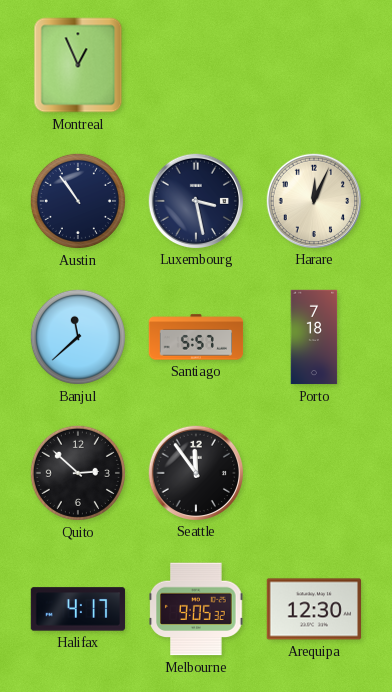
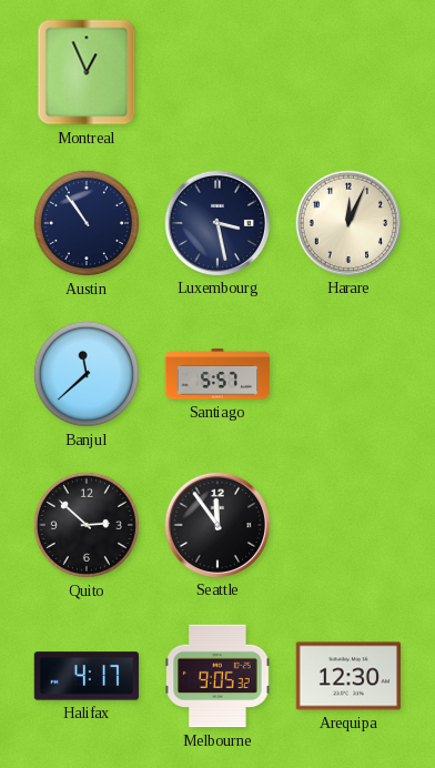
Porto: 7:18 -> none
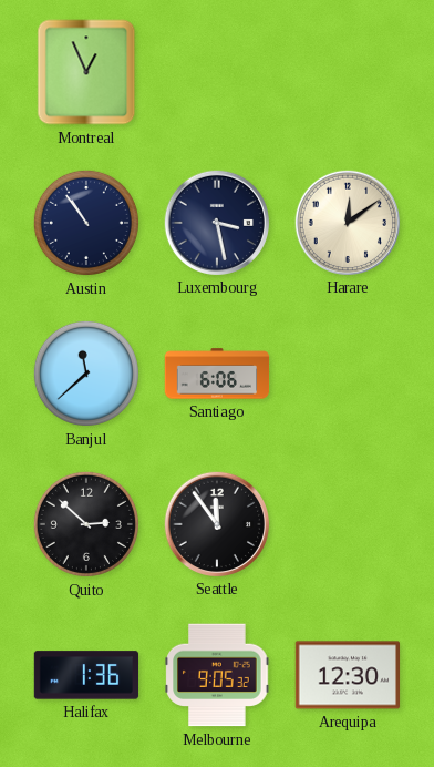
Harare: 12:04 -> 12:09
Santiago: 5:57 -> 6:06
Halifax: 4:17 -> 1:36
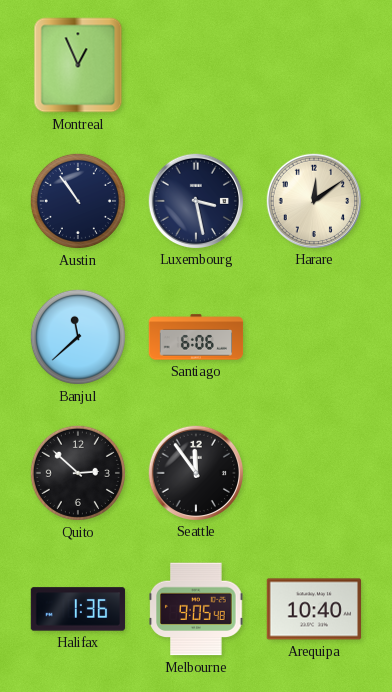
Melbourne: 9:05:32 -> 9:05:48
Arequipa: 12:30 -> 10:40
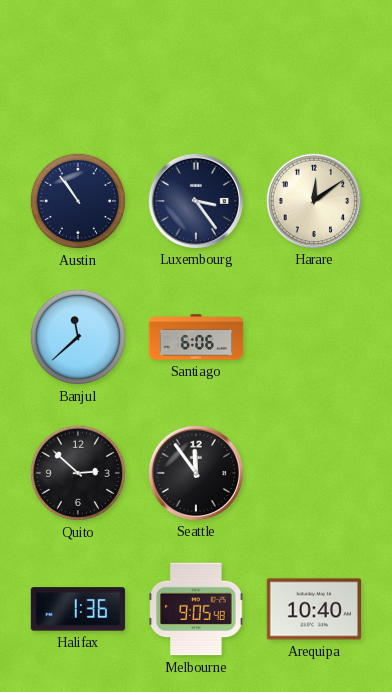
Montreal: 12:56 -> none
Luxembourg: 3:28 -> 3:24
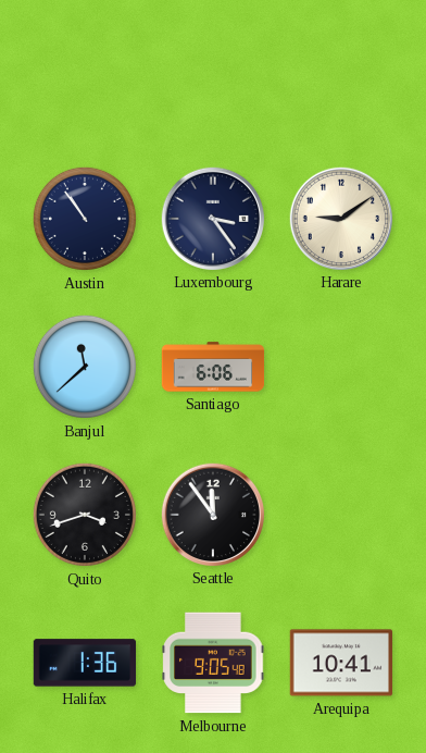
Harare: 12:09 -> 9:09
Quito: 2:52 -> 3:42
Arequipa: 10:40 -> 10:41
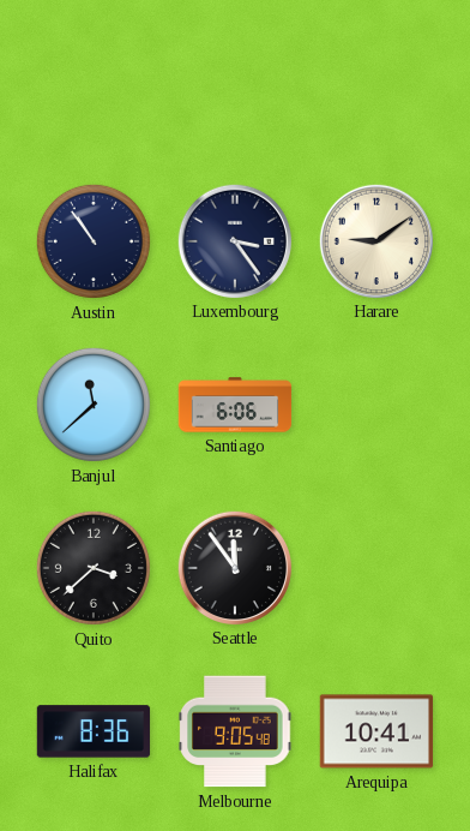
Quito: 3:42 -> 3:38
Halifax: 1:36 -> 8:36
